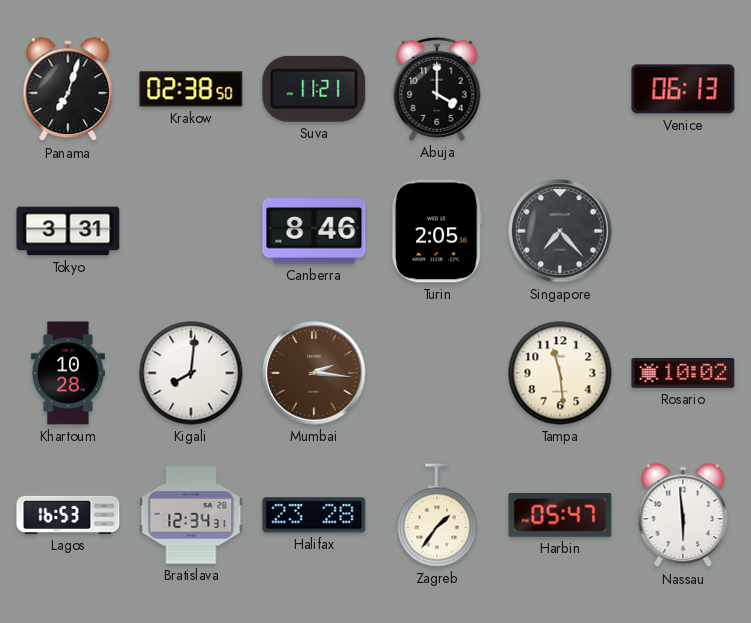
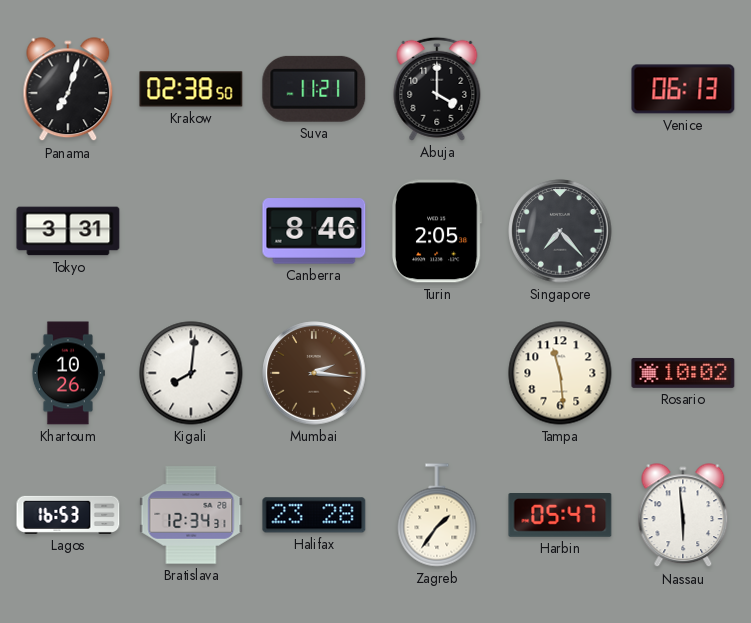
Khartoum: 10:28 -> 10:26
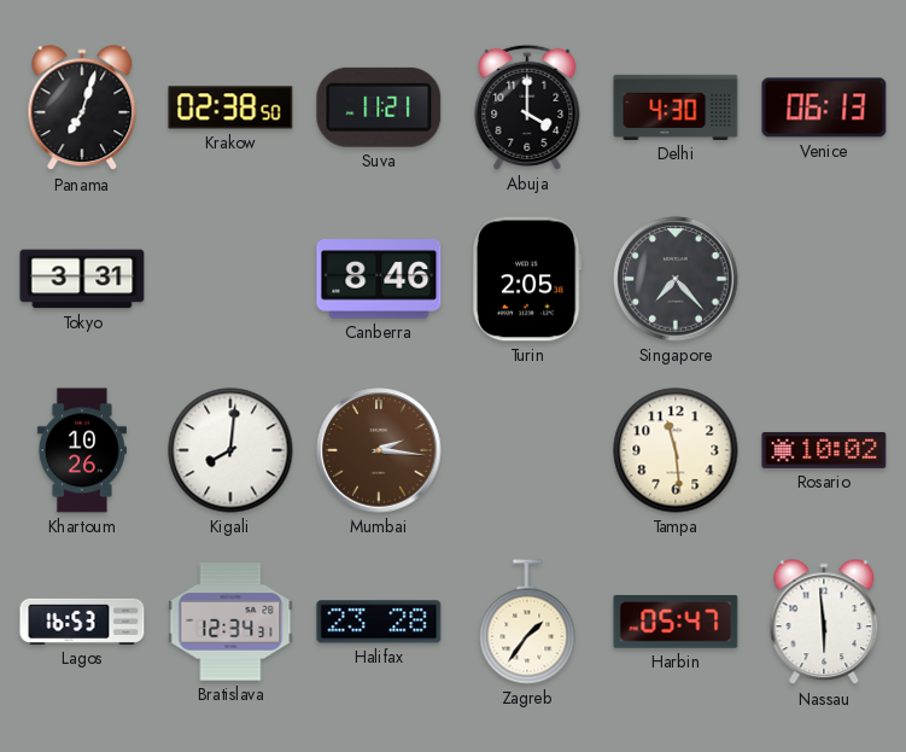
Delhi: none -> 4:30
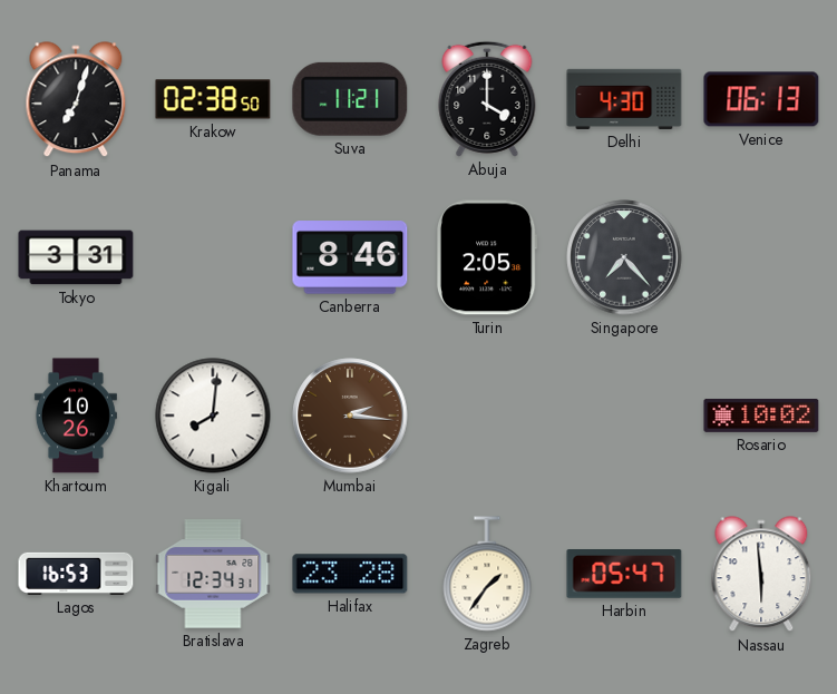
Tampa: 11:29 -> none
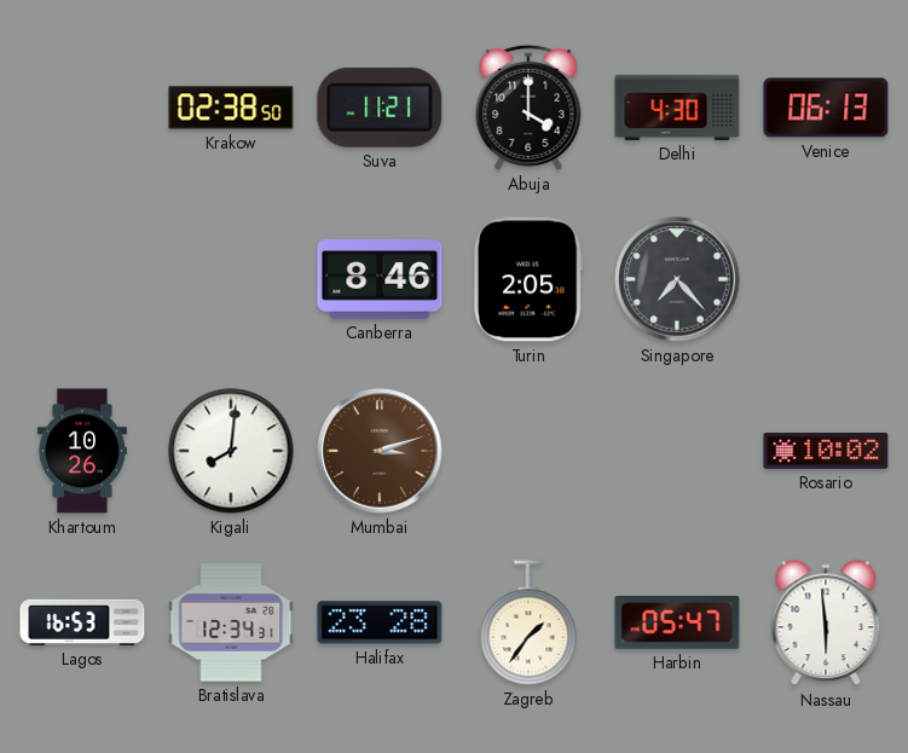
Panama: 7:03 -> none
Tokyo: 3:31 -> none
Mumbai: 2:16 -> 3:12
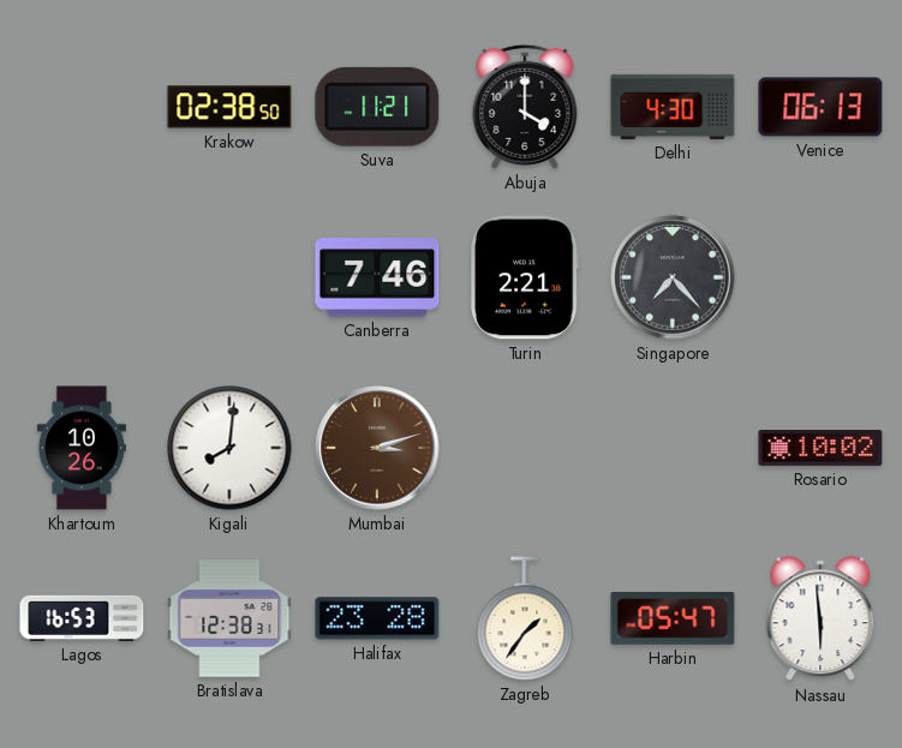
Canberra: 8:46 -> 7:46
Turin: 2:05 -> 2:21
Bratislava: 12:34 -> 12:38
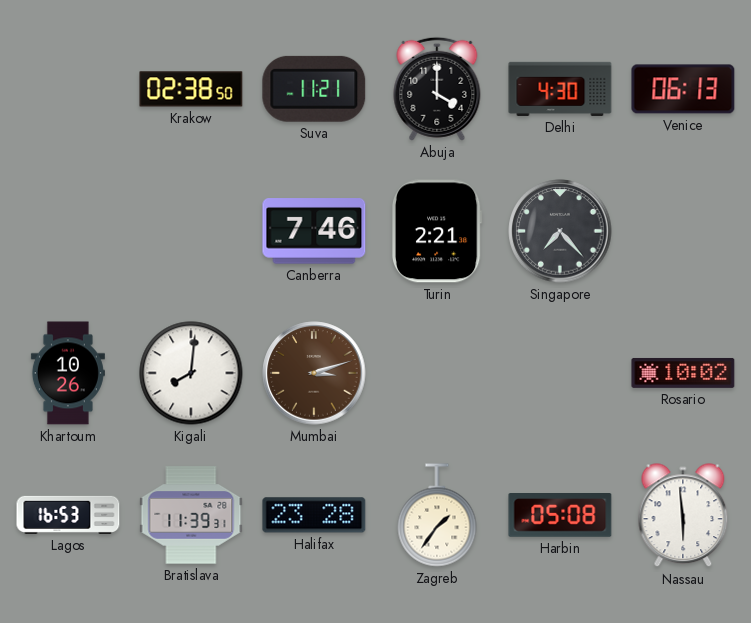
Bratislava: 12:38 -> 11:39
Harbin: 05:47 -> 05:08
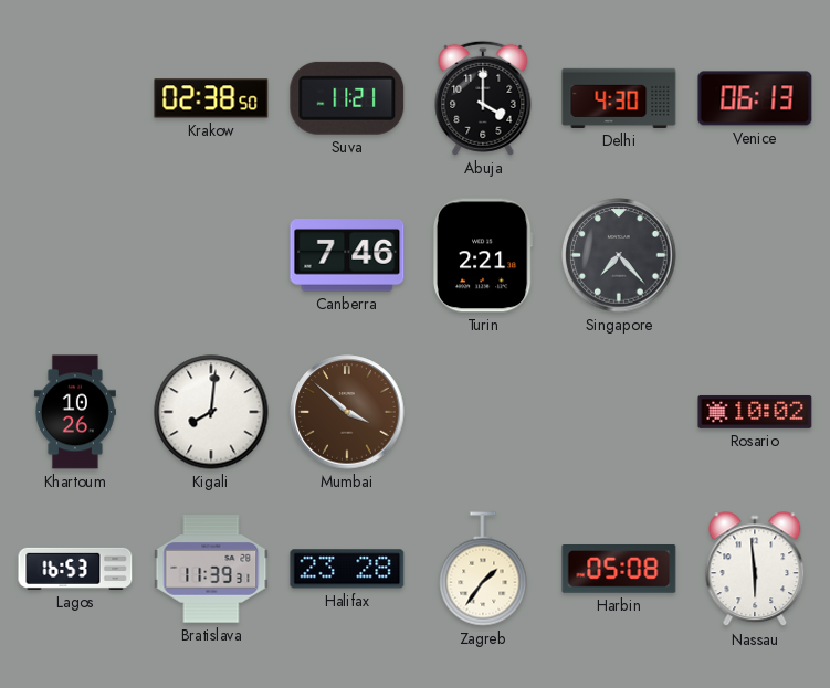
Mumbai: 3:12 -> 3:52
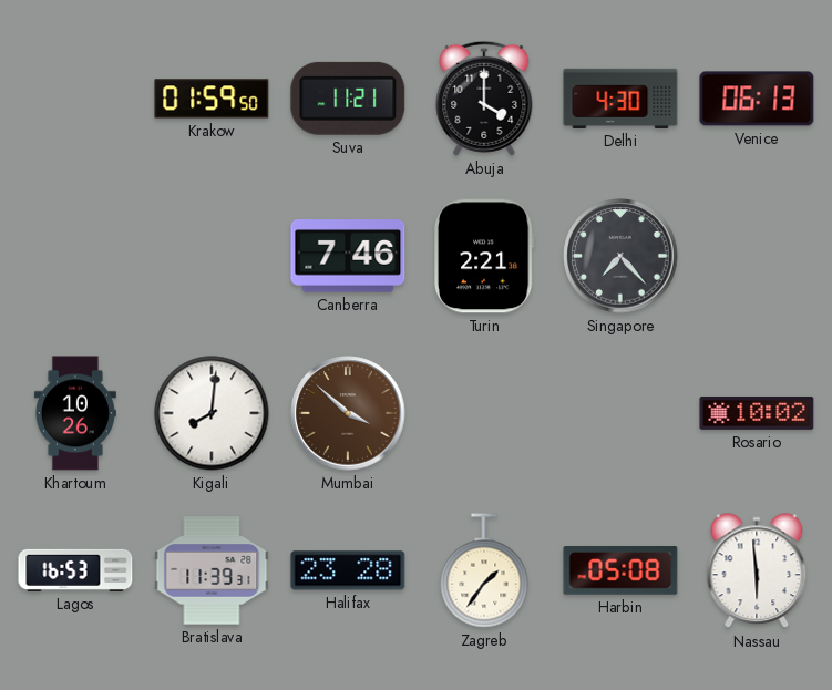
Krakow: 02:38 -> 01:59
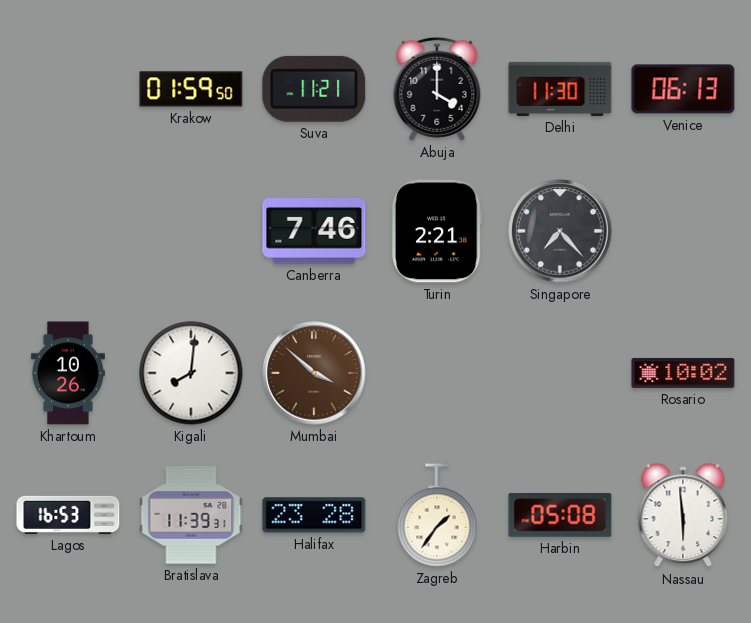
Delhi: 4:30 -> 11:30
